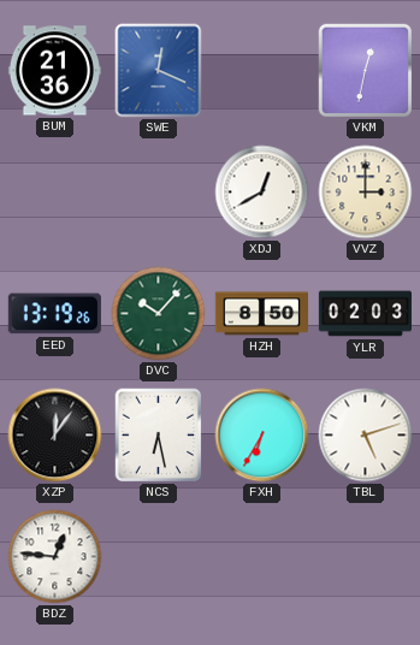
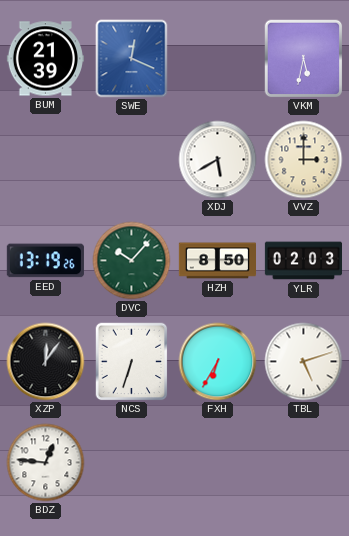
BUM: 21:36 -> 21:39
VKM: 12:32 -> 5:32
XDJ: 12:40 -> 5:40
NCS: 6:28 -> 6:33
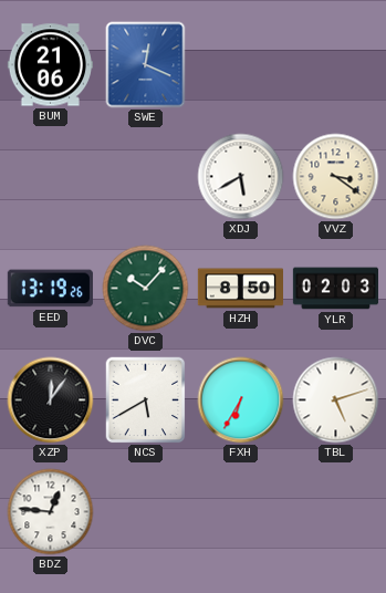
BUM: 21:39 -> 21:06
VKM: 5:32 -> none
VVZ: 3:00 -> 3:21
NCS: 6:33 -> 5:40
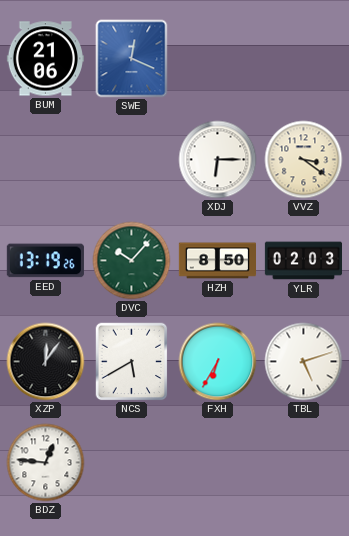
XDJ: 5:40 -> 6:15
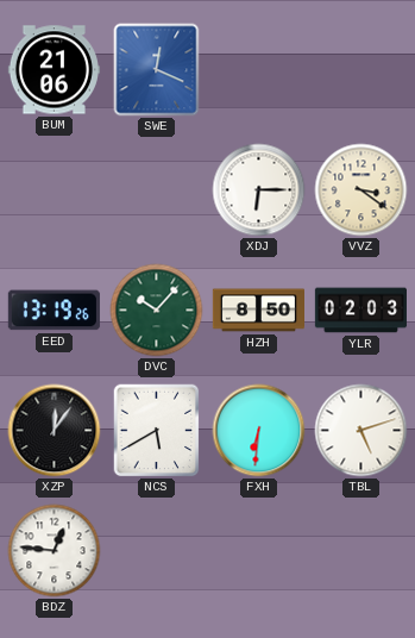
FXH: 6:35 -> 6:31
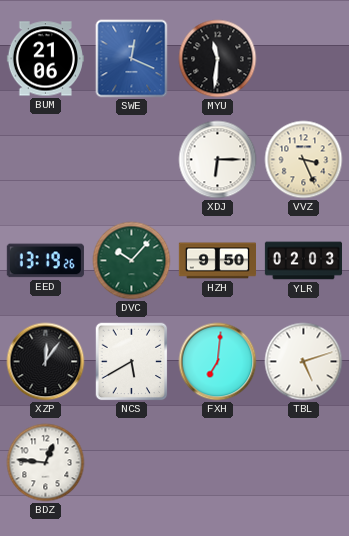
MYU: none -> 11:31
VVZ: 3:21 -> 3:26
HZH: 8:50 -> 9:50
FXH: 6:31 -> 7:01
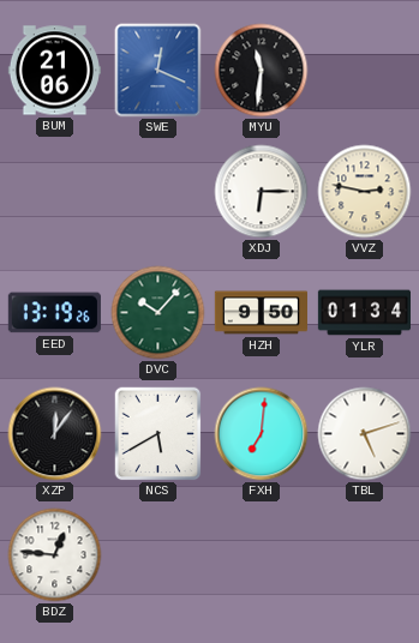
VVZ: 3:26 -> 2:47
YLR: 02:03 -> 01:34
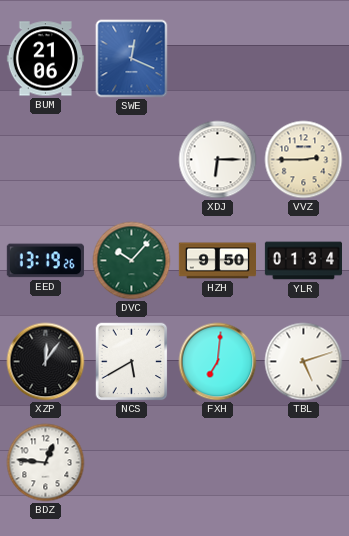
MYU: 11:31 -> none
VVZ: 2:47 -> 2:45
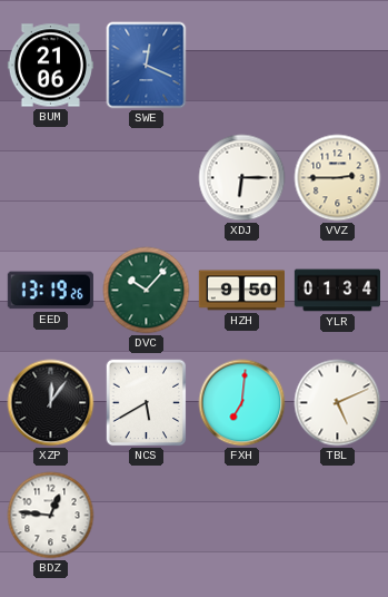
TBL: 5:12 -> 5:11
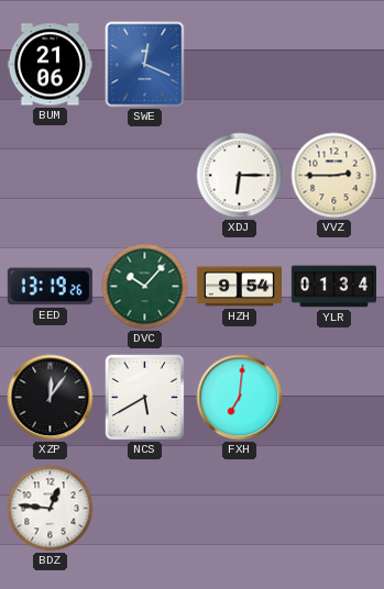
HZH: 9:50 -> 9:54
TBL: 5:11 -> none
